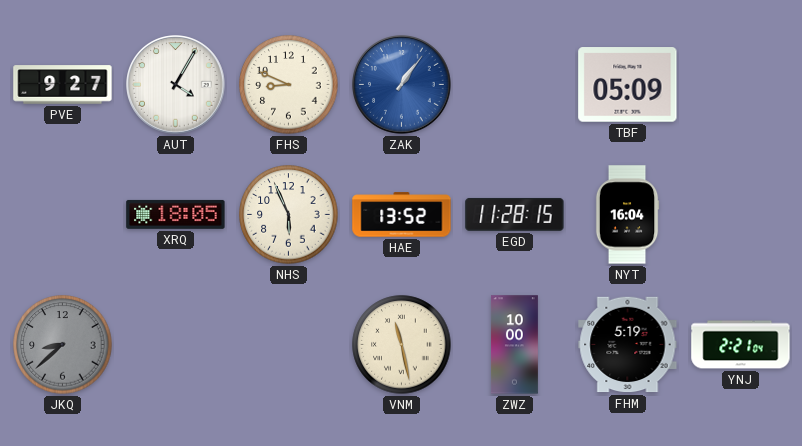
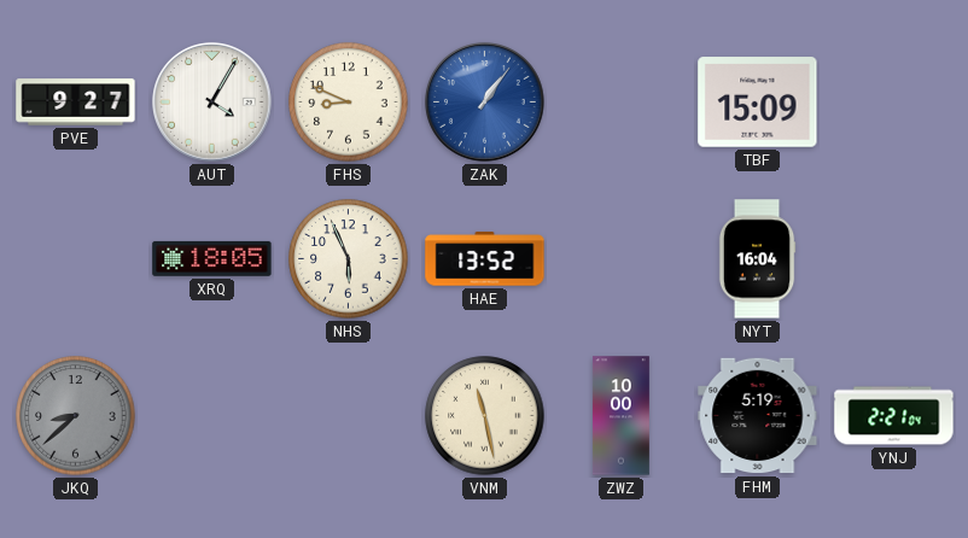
TBF: 05:09 -> 15:09
EGD: 11:28 -> none
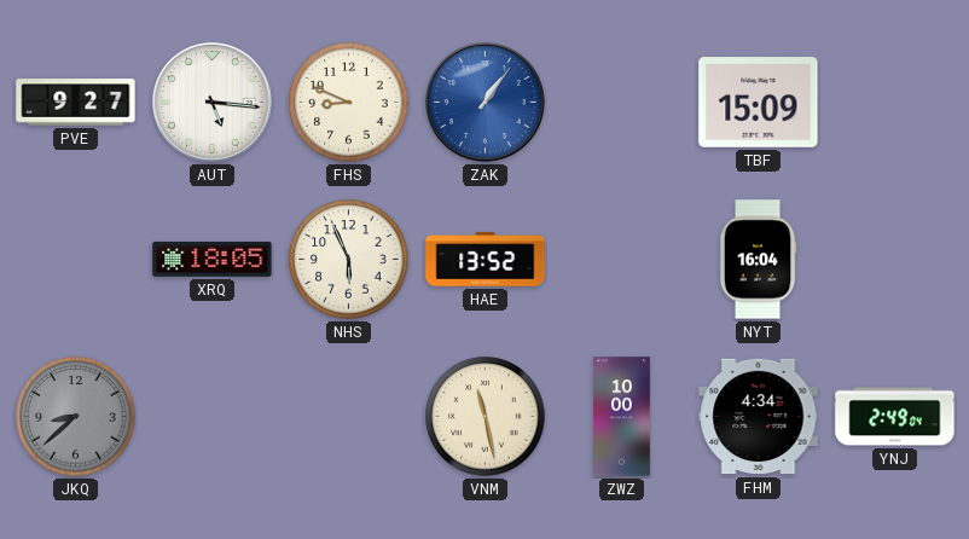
AUT: 4:05 -> 5:16
FHM: 5:19 -> 4:34
YNJ: 2:21 -> 2:49
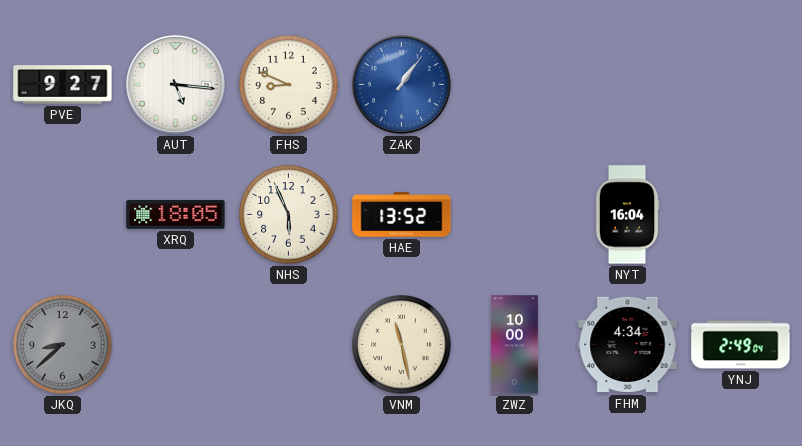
TBF: 15:09 -> none
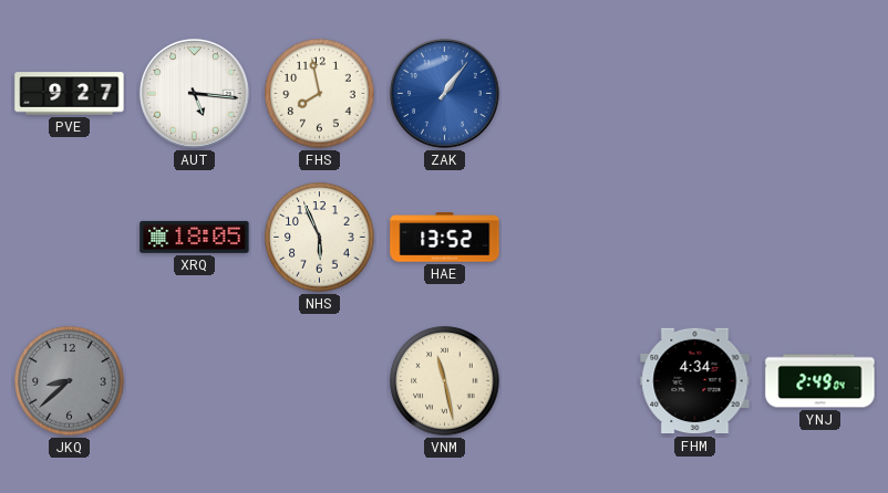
FHS: 8:49 -> 7:58
NYT: 16:04 -> none
ZWZ: 10:00 -> none
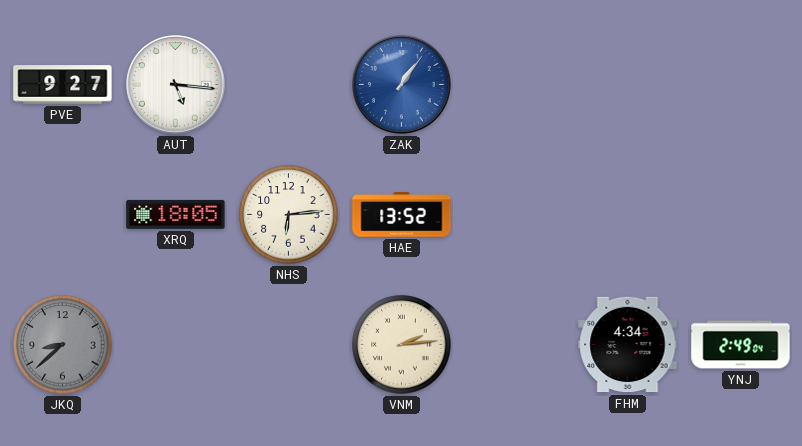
FHS: 7:58 -> none
NHS: 5:56 -> 6:14
VNM: 11:28 -> 2:14
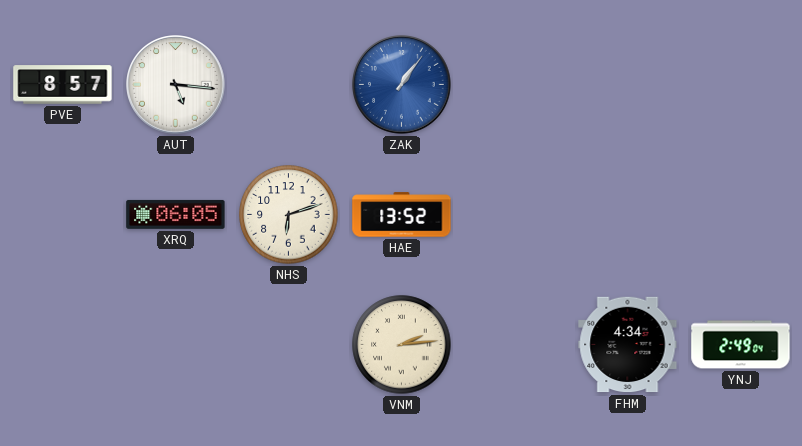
PVE: 9:27 -> 8:57
XRQ: 18:05 -> 06:05
NHS: 6:14 -> 6:12
JKQ: 8:38 -> none
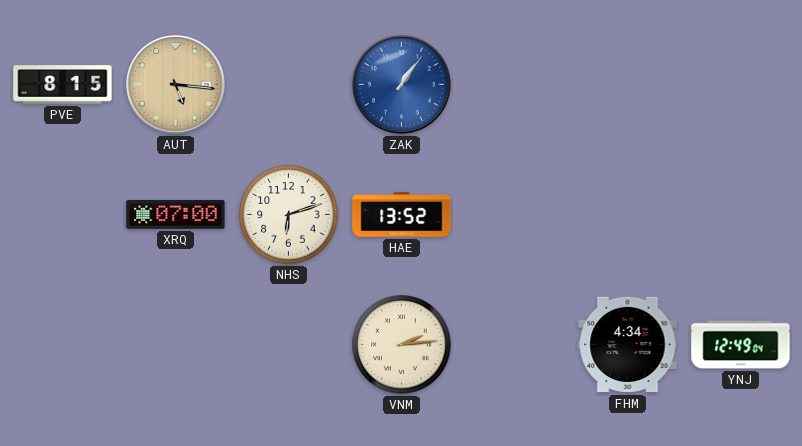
PVE: 8:57 -> 8:15
AUT dial: white -> champagne
XRQ: 06:05 -> 07:00
YNJ: 2:49 -> 12:49
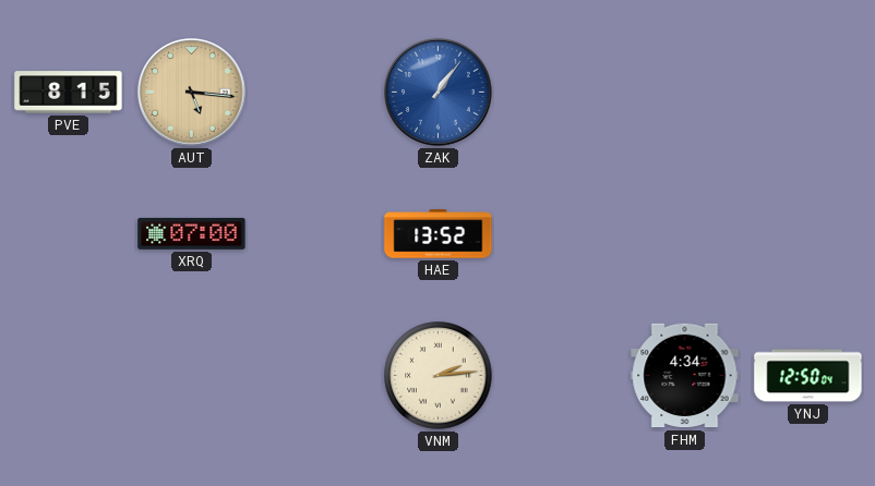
NHS: 6:12 -> none
YNJ: 12:49 -> 12:50
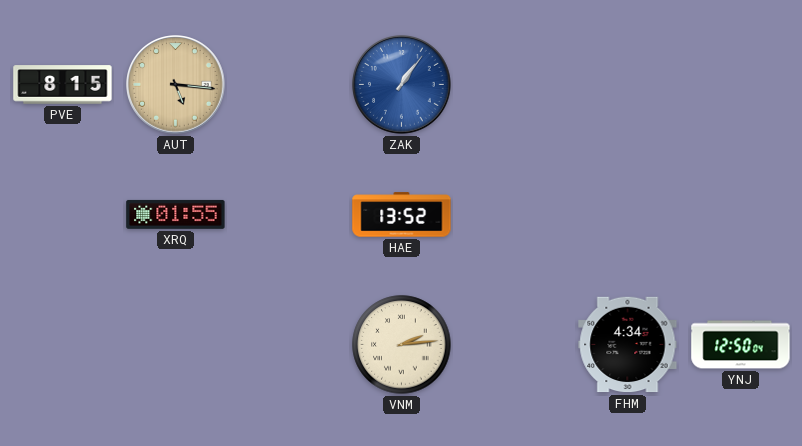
XRQ: 07:00 -> 01:55
